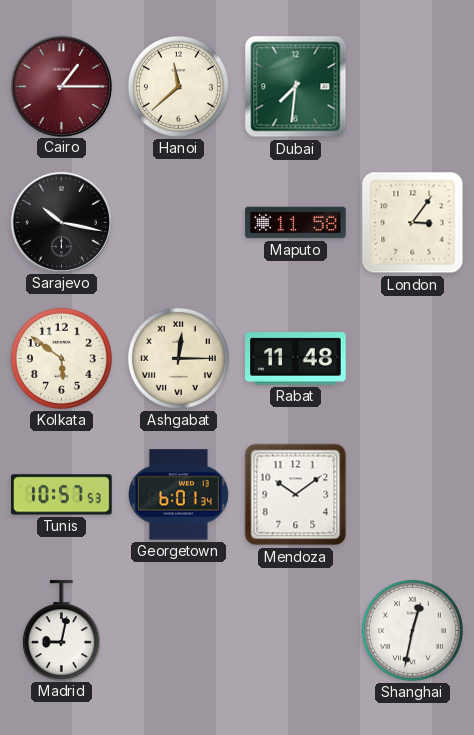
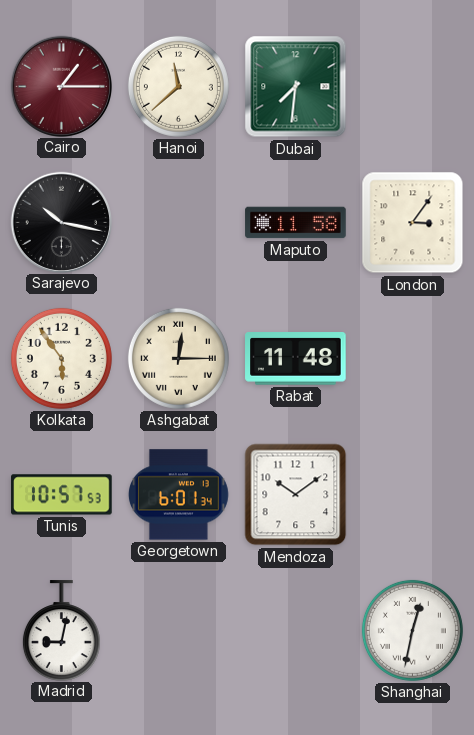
Kolkata: 5:51 -> 5:54
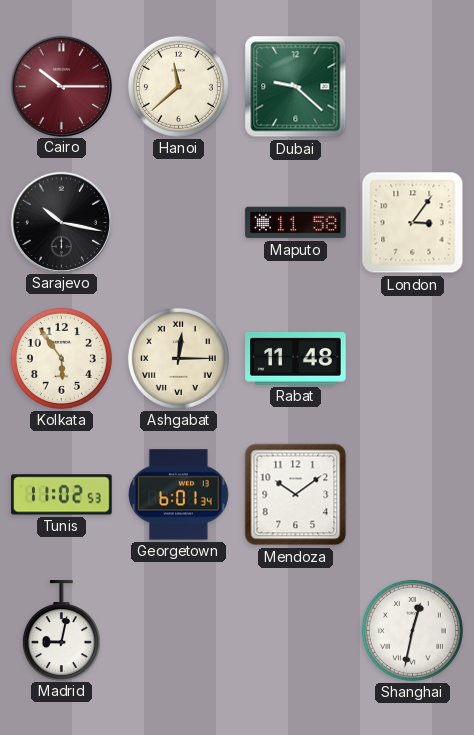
Cairo: 1:15 -> 10:15
Dubai: 7:31 -> 9:22
Tunis: 10:57 -> 11:02
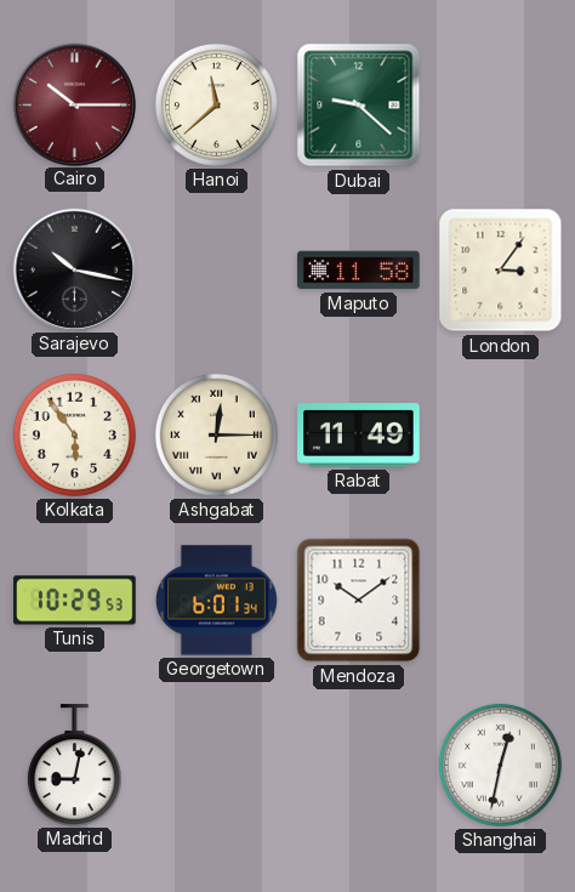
Rabat: 11:48 -> 11:49
Tunis: 11:02 -> 10:29
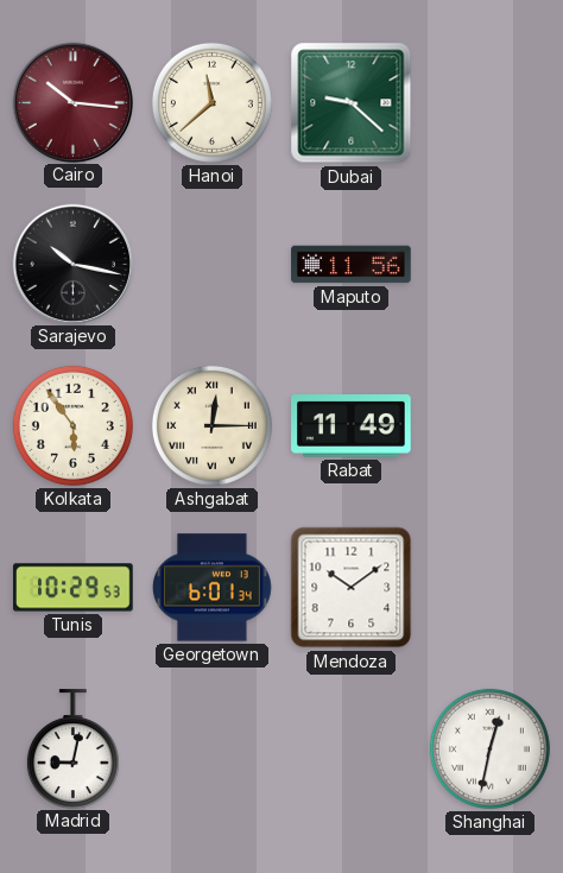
Cairo: 10:15 -> 10:16
Maputo: 11:58 -> 11:56
London: 3:06 -> none
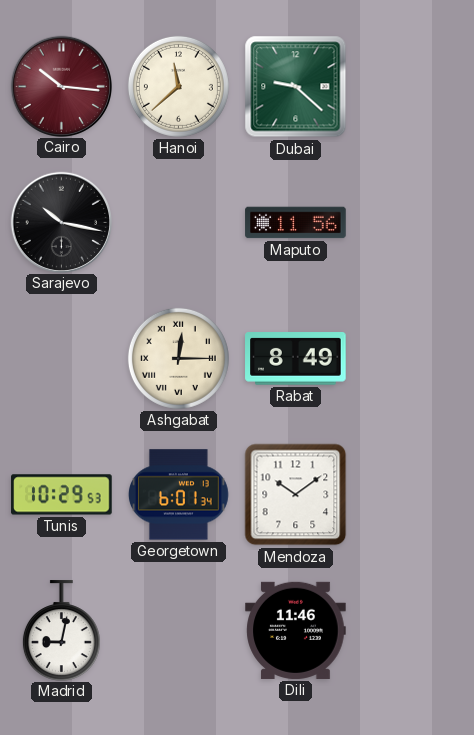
Kolkata: 5:54 -> none
Rabat: 11:49 -> 8:49
Dili: none -> 11:46
Shanghai: 12:32 -> none
